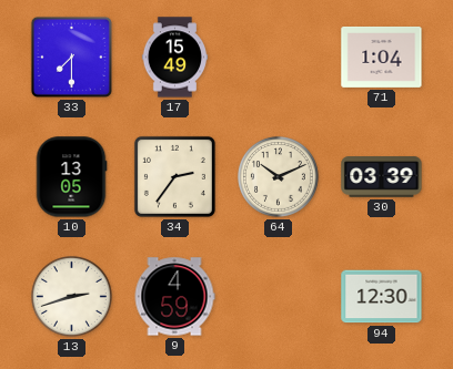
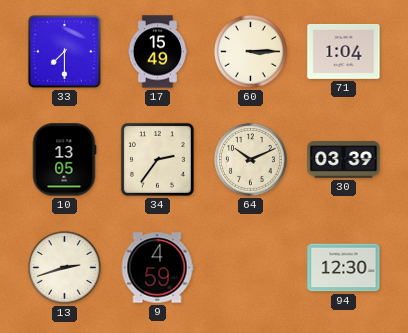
60: none -> 3:15
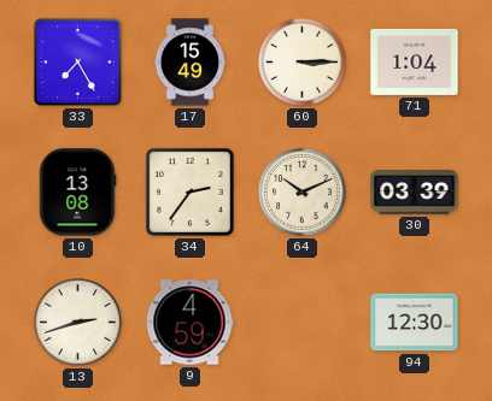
33: 7:30 -> 7:25
10: 13:05 -> 13:08
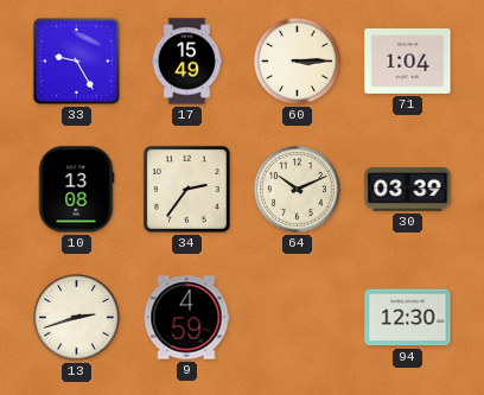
33: 7:25 -> 9:25
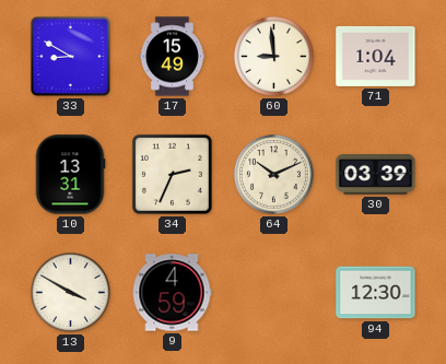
33: 9:25 -> 8:50
60: 3:15 -> 8:59
10: 13:08 -> 13:31
34: 2:36 -> 2:34
13: 2:42 -> 3:50
